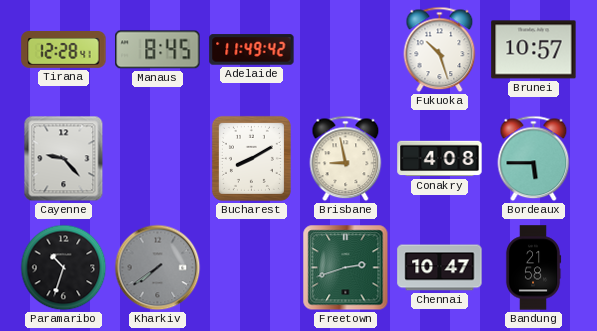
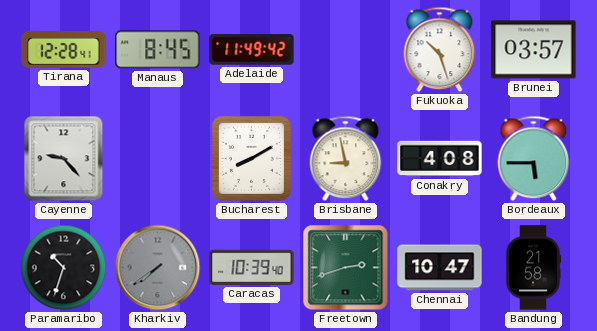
Brunei: 10:57 -> 03:57
Caracas: none -> 10:39
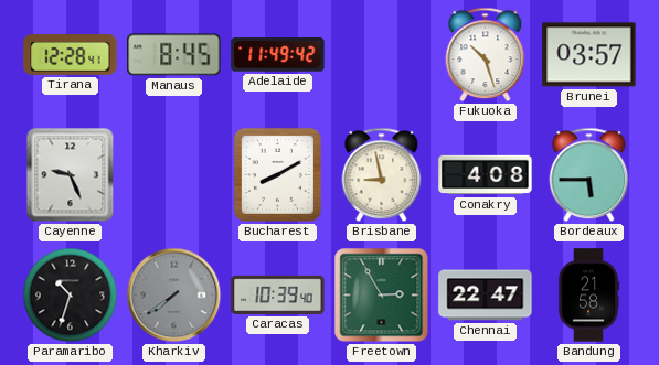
Cayenne: 9:23 -> 9:26
Freetown: 2:42 -> 2:55
Chennai: 10:47 -> 22:47
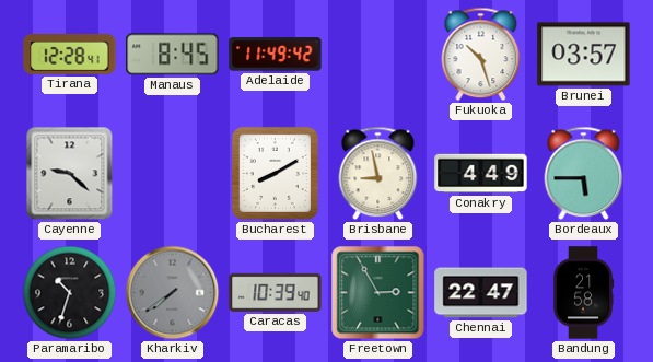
Cayenne: 9:26 -> 9:22
Conakry: 4:08 -> 4:49
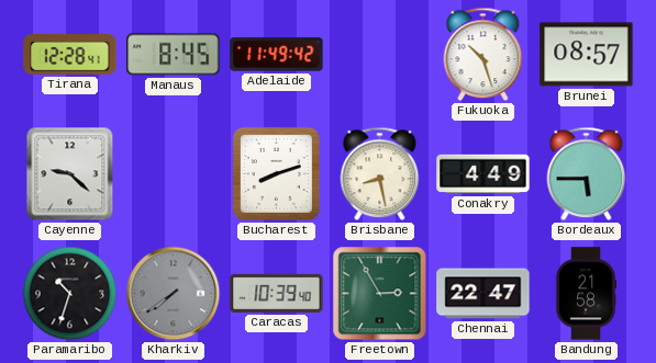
Brunei: 03:57 -> 08:57
Bucharest: 8:10 -> 8:12
Brisbane: 8:58 -> 8:28
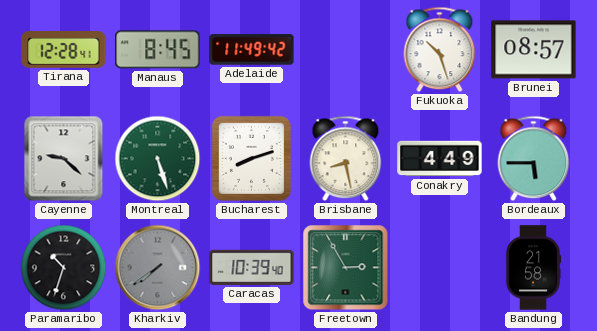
Montreal: none -> 5:27
Chennai: 22:47 -> none
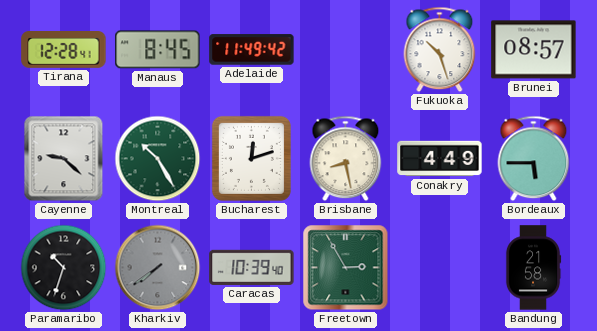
Montreal: 5:27 -> 10:25
Bucharest: 8:12 -> 12:12
